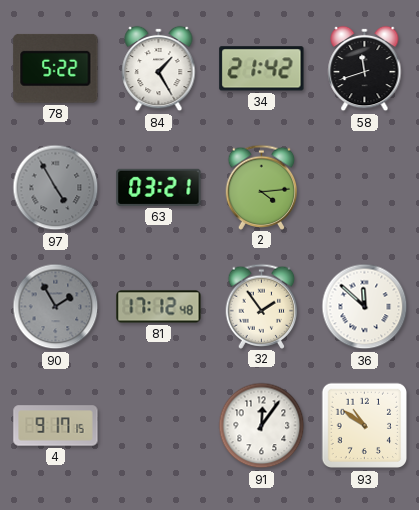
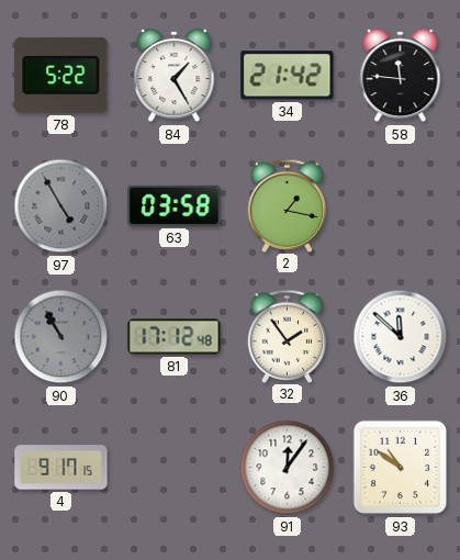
58: 11:42 -> 11:46
63: 03:21 -> 03:58
2: 4:14 -> 1:17
90: 1:55 -> 10:55
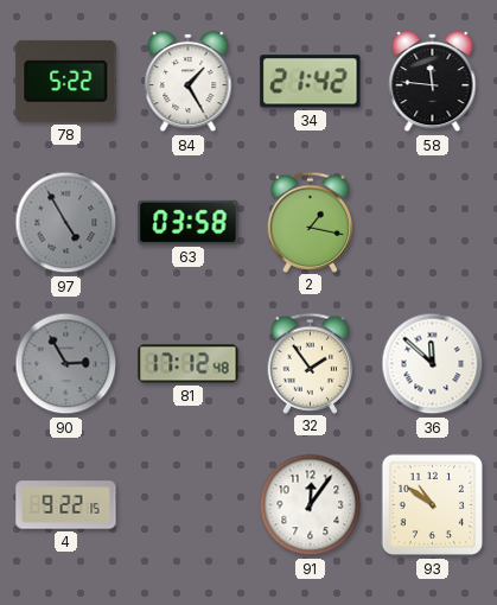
90: 10:55 -> 2:55
4: 9:17 -> 9:22
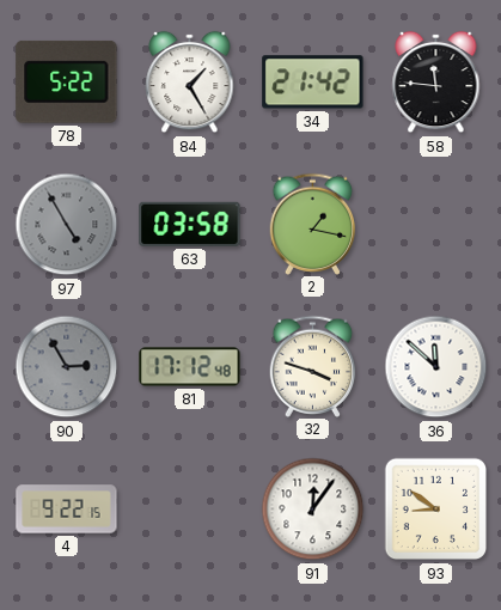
32: 1:54 -> 3:48
93: 10:51 -> 8:51
